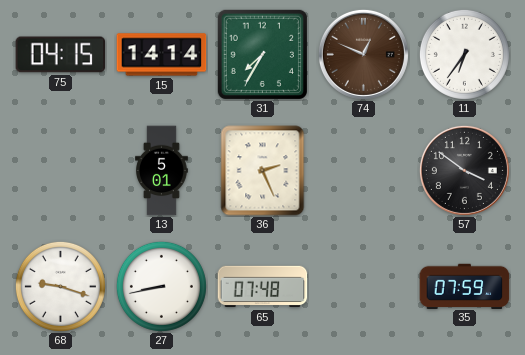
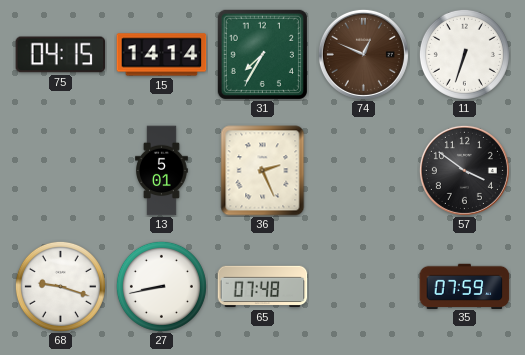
11: 6:36 -> 6:33
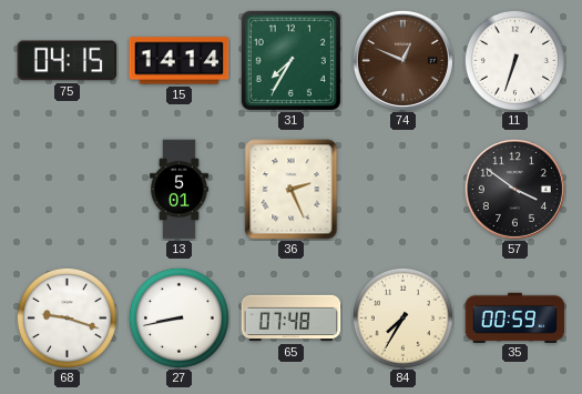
84: none -> 7:35
35: 07:59 -> 00:59
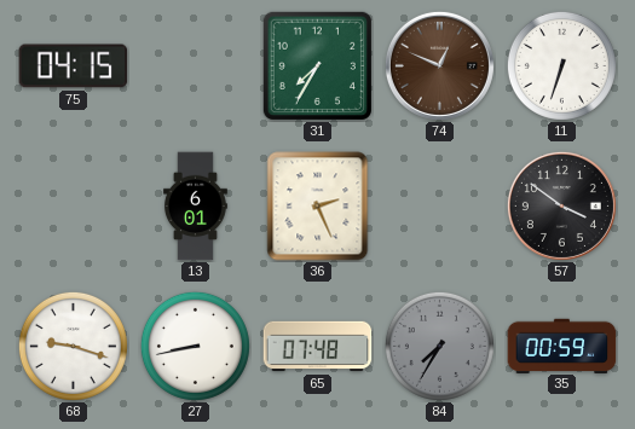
15: 14:14 -> none
13: 5:01 -> 6:01
84 dial: cream -> grey
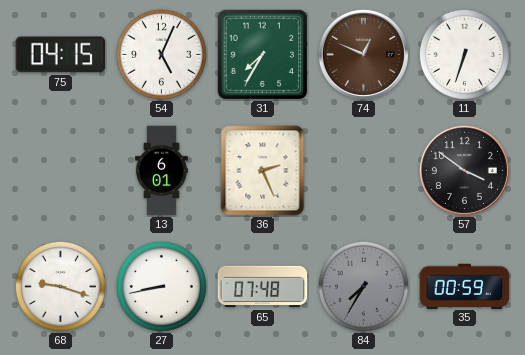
54: none -> 5:04
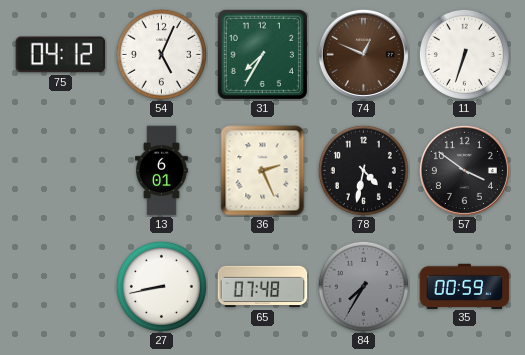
75: 04:15 -> 04:12
78: none -> 4:32
68: 9:18 -> none
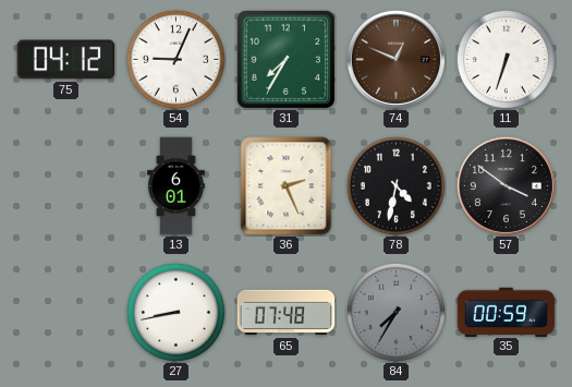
54: 5:04 -> 9:04
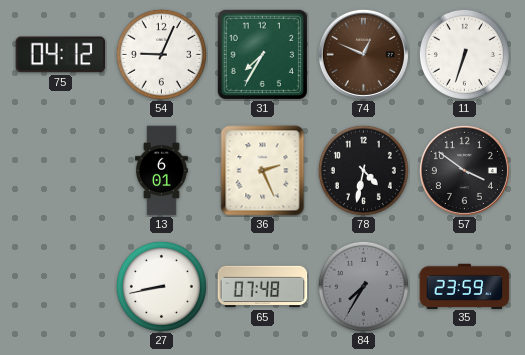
35: 00:59 -> 23:59
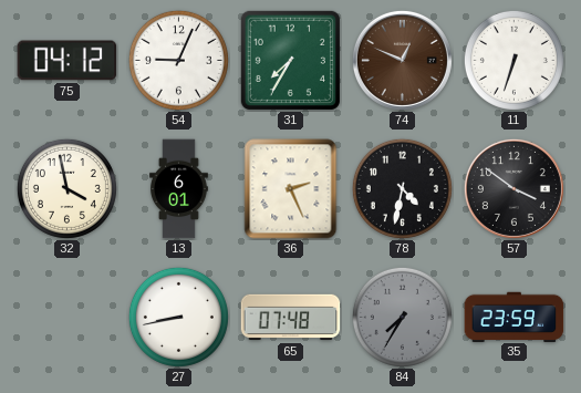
32: none -> 3:58
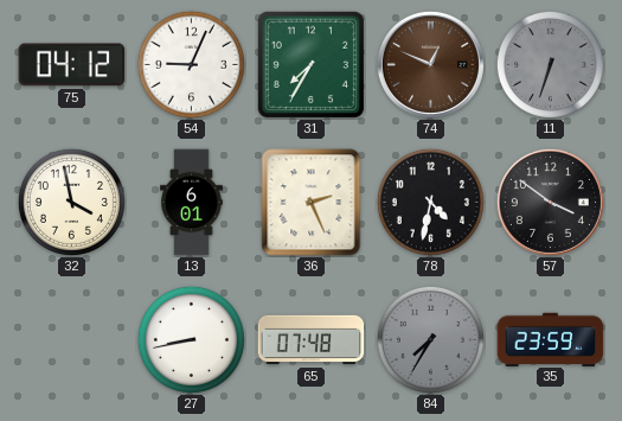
11 dial: white -> grey
